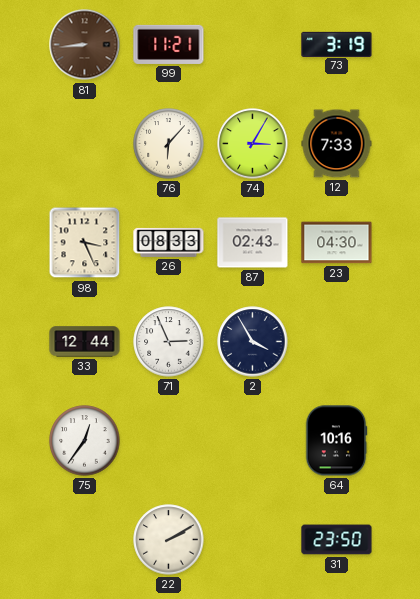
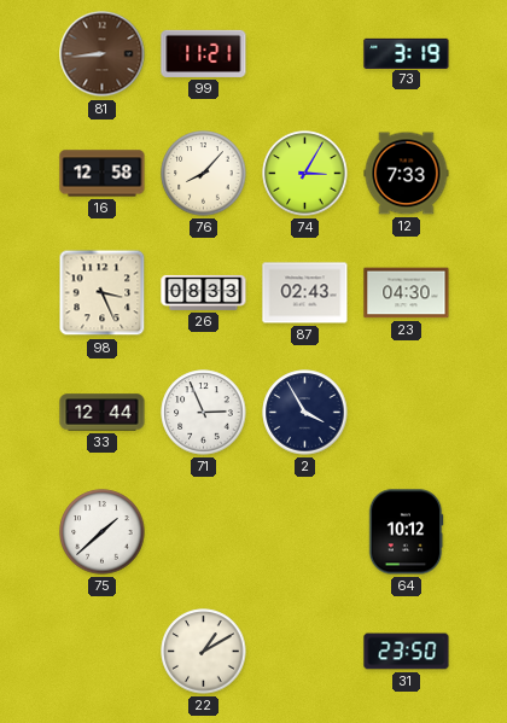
16: none -> 12:58
76: 6:07 -> 8:07
75: 12:36 -> 1:38
64: 10:16 -> 10:12
22: 2:10 -> 1:10
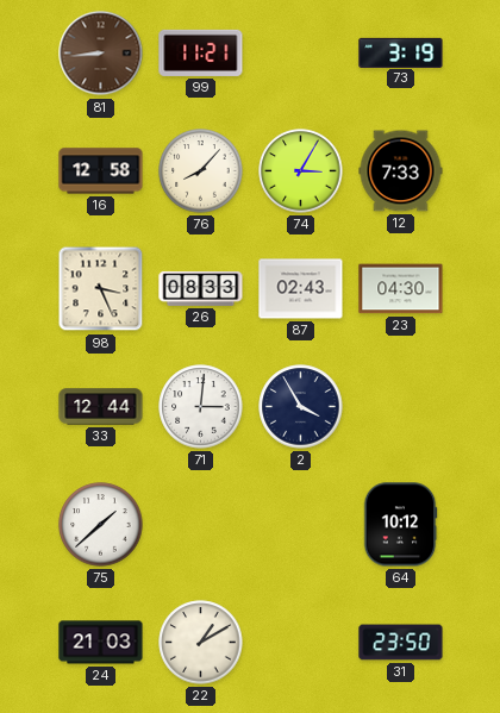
71: 2:56 -> 3:01
24: none -> 21:03
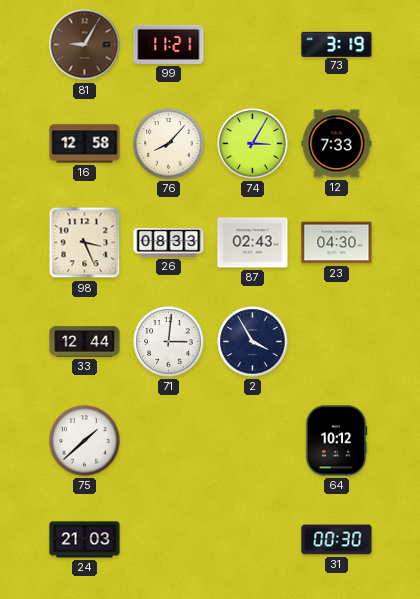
81: 8:44 -> 9:05
22: 1:10 -> none
31: 23:50 -> 00:30
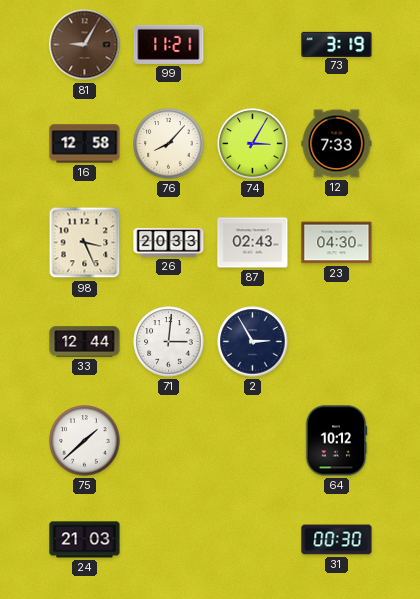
26: 08:33 -> 20:33
2: 3:55 -> 2:55
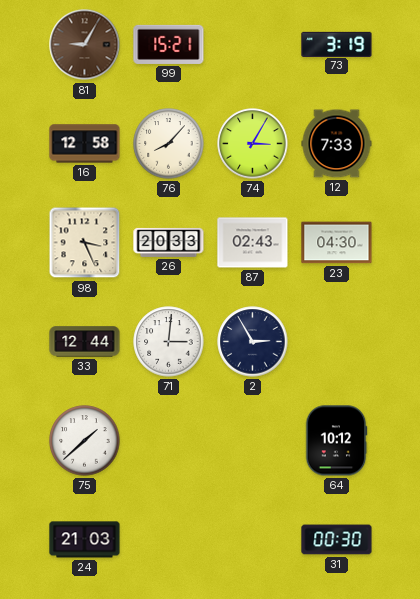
99: 11:21 -> 15:21
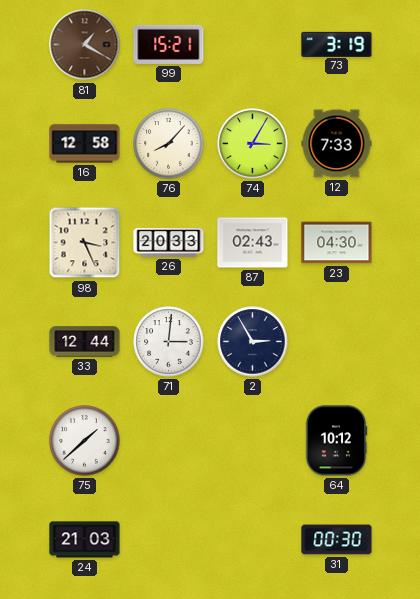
81: 9:05 -> 1:20
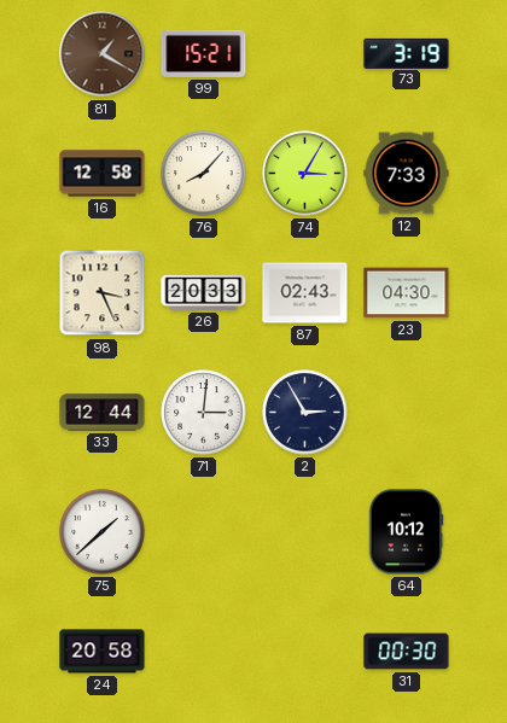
24: 21:03 -> 20:58
